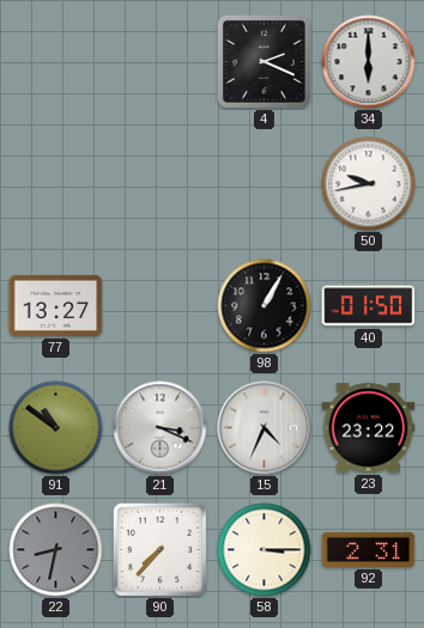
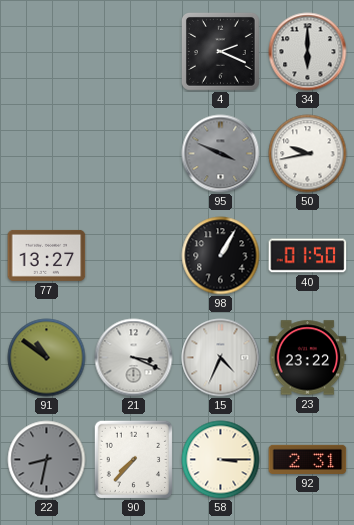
95: none -> 3:49
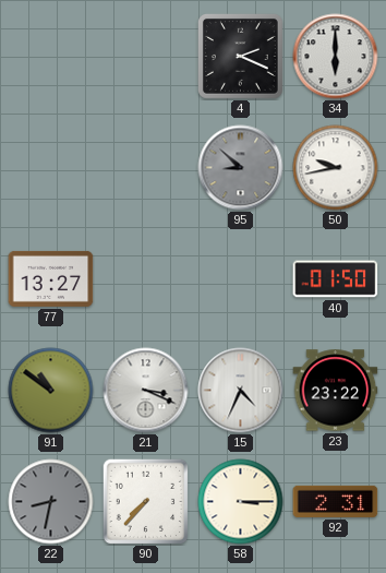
95: 3:49 -> 8:52
98: 1:05 -> none
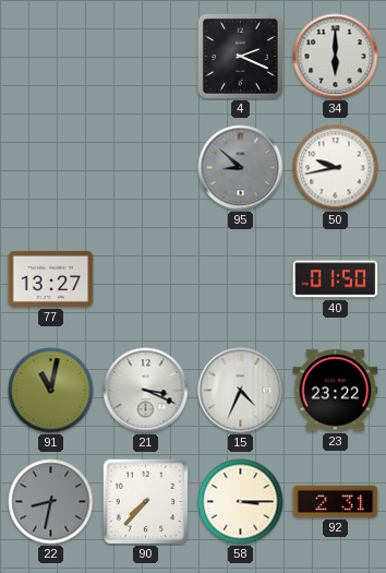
91: 10:51 -> 11:02
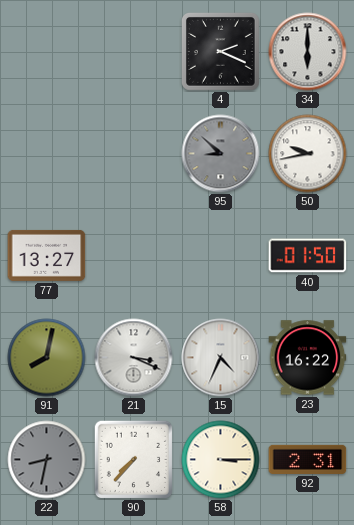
91: 11:02 -> 8:02
23: 23:22 -> 16:22
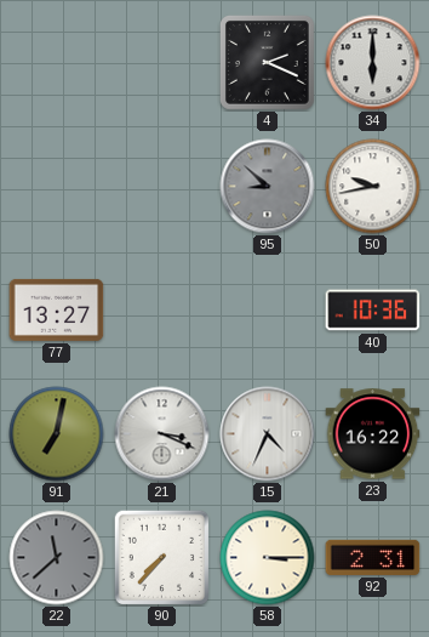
40: 01:50 -> 10:36
91: 8:02 -> 7:02
22: 8:32 -> 11:38
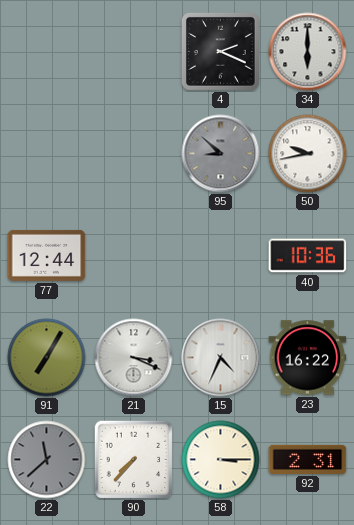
77: 13:27 -> 12:44
91: 7:02 -> 7:05
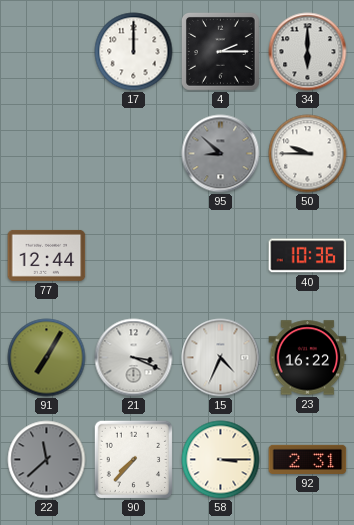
17: none -> 12:00
4: 2:19 -> 2:15
50: 9:43 -> 9:45
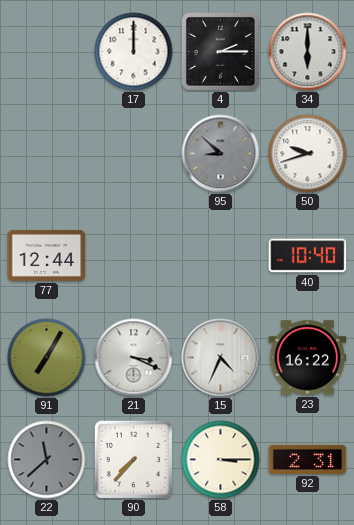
50: 9:45 -> 9:42
40: 10:36 -> 10:40
